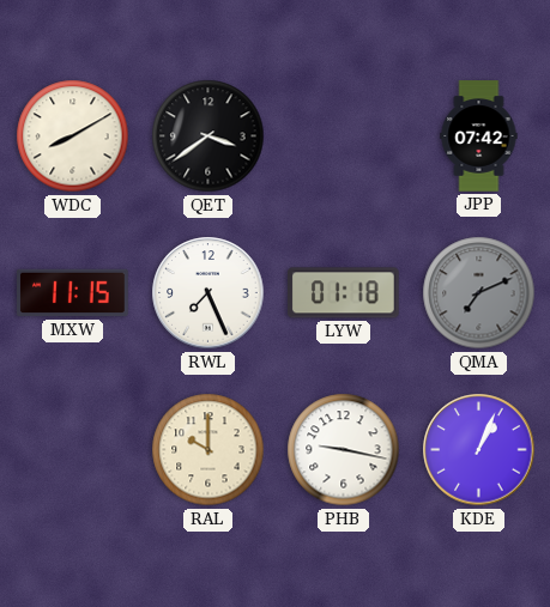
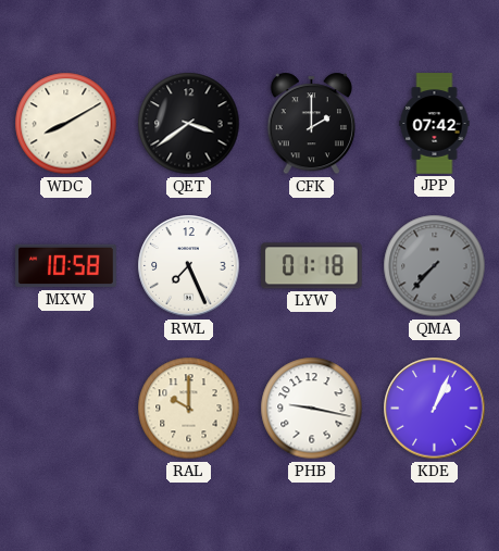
CFK: none -> 2:00
MXW: 11:15 -> 10:58
QMA: 7:11 -> 7:37
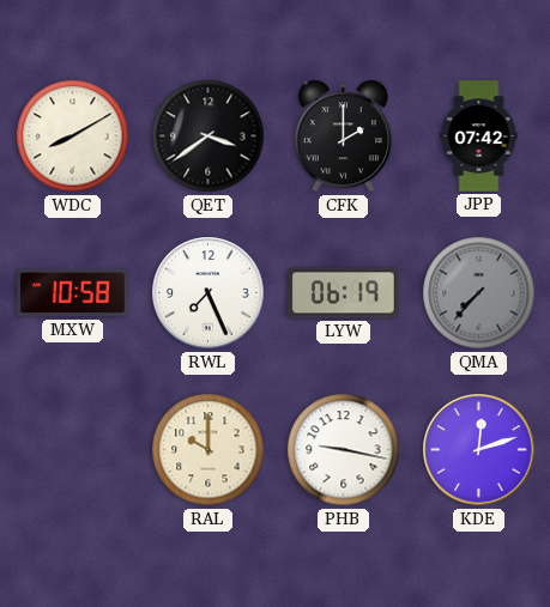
LYW: 01:18 -> 06:19
KDE: 1:04 -> 12:12
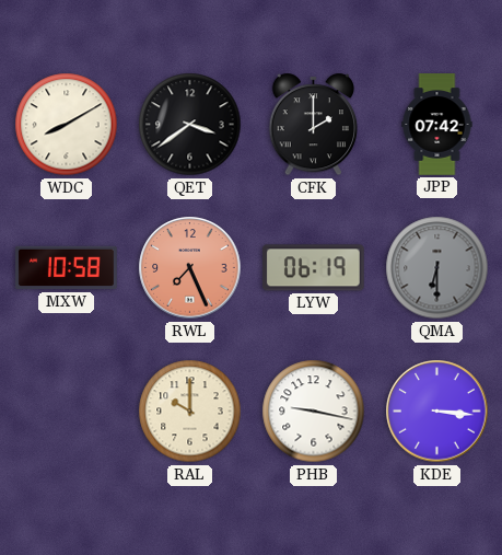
RWL dial: white -> salmon
QMA: 7:37 -> 6:30
KDE: 12:12 -> 3:16
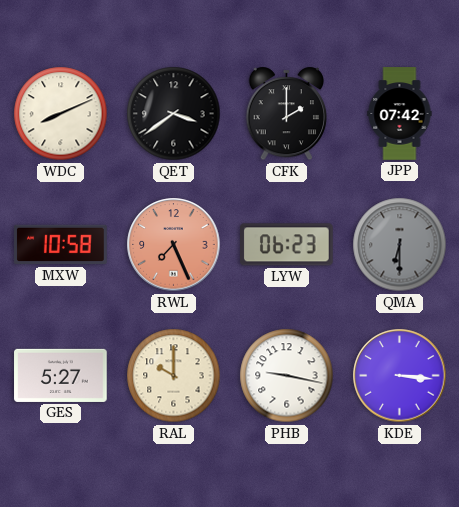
WDC: 8:10 -> 8:11
LYW: 06:19 -> 06:23
GES: none -> 5:27
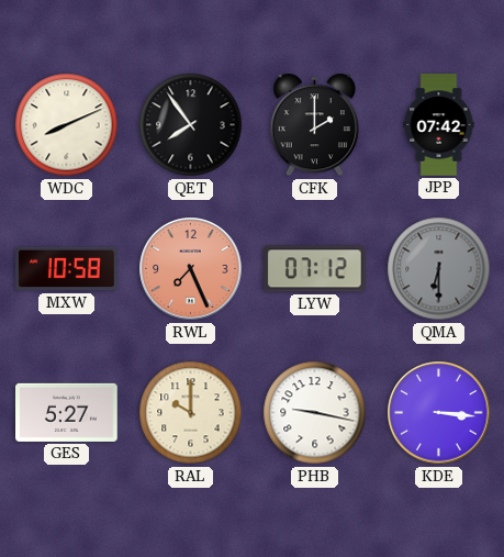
QET: 3:39 -> 7:54
LYW: 06:23 -> 07:12
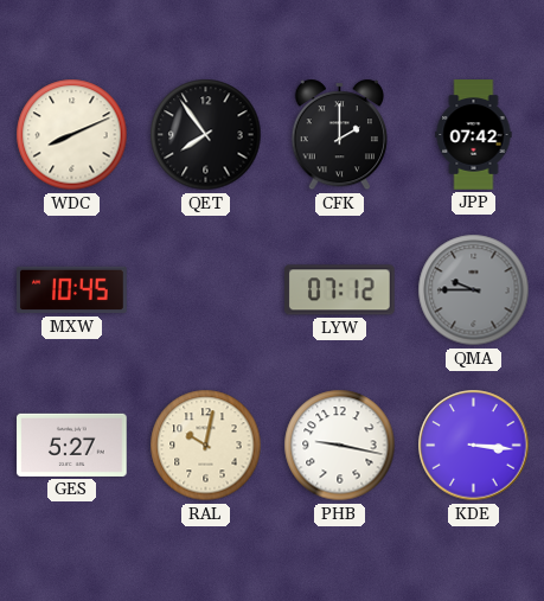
MXW: 10:58 -> 10:45
RWL: 7:26 -> none
QMA: 6:30 -> 9:45
RAL: 10:00 -> 10:02
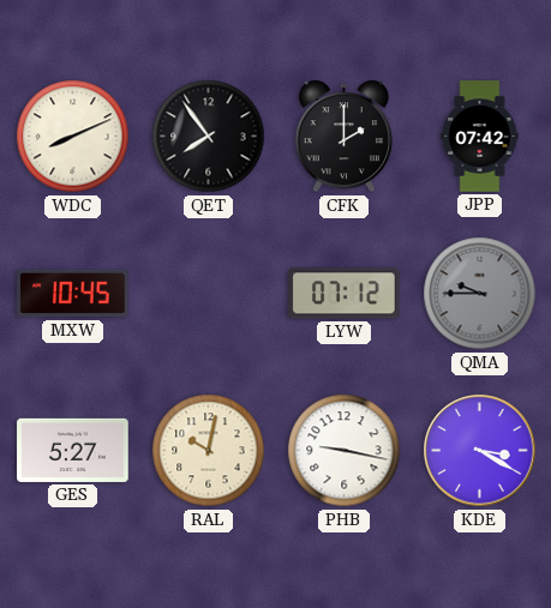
KDE: 3:16 -> 3:20
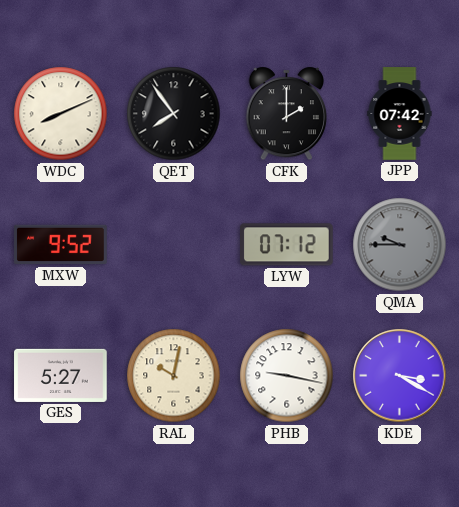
MXW: 10:45 -> 9:52
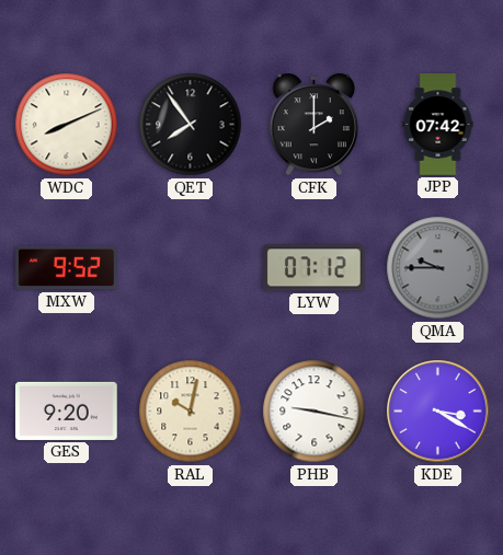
GES: 5:27 -> 9:20
